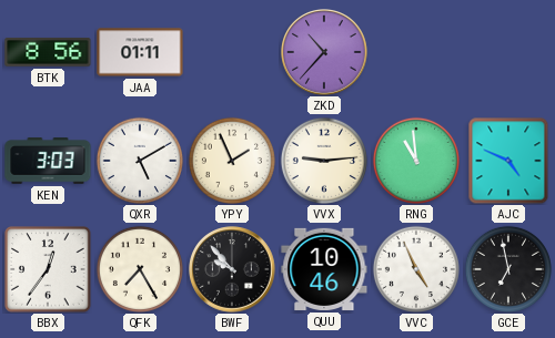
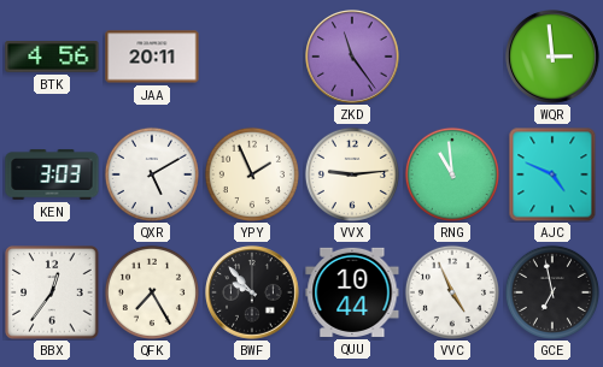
BTK: 8:56 -> 4:56
JAA: 01:11 -> 20:11
ZKD: 10:37 -> 11:24
WQR: none -> 2:59
QUU: 10:46 -> 10:44
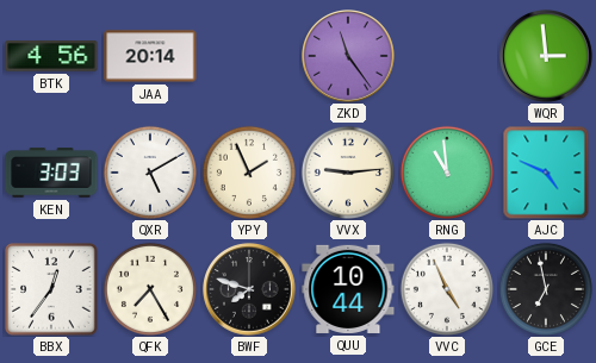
JAA: 20:11 -> 20:14
BWF: 9:53 -> 7:48
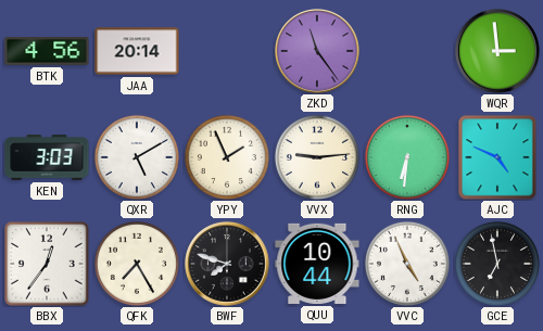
RNG: 10:59 -> 6:31
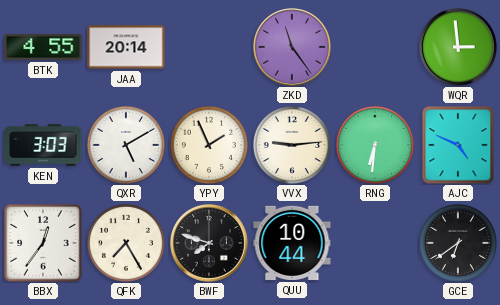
BTK: 4:56 -> 4:55
VVC: 4:56 -> none
GCE: 6:58 -> 6:39
